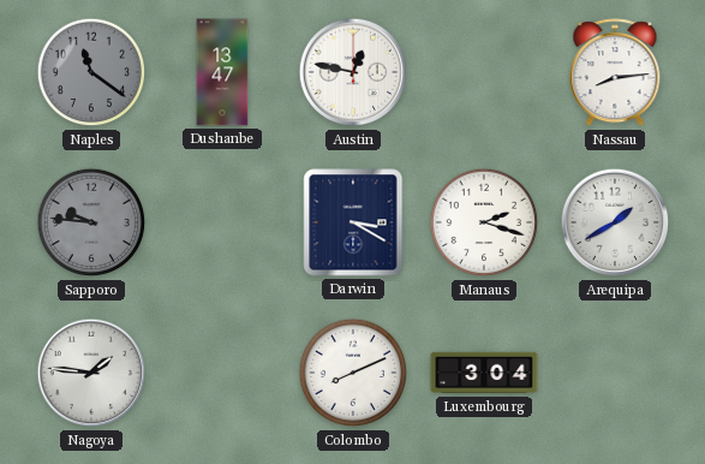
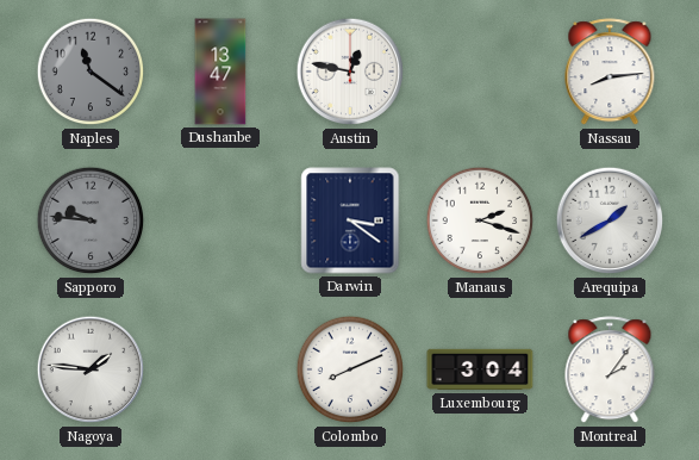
Darwin: 3:20 -> 3:21
Montreal: none -> 2:06
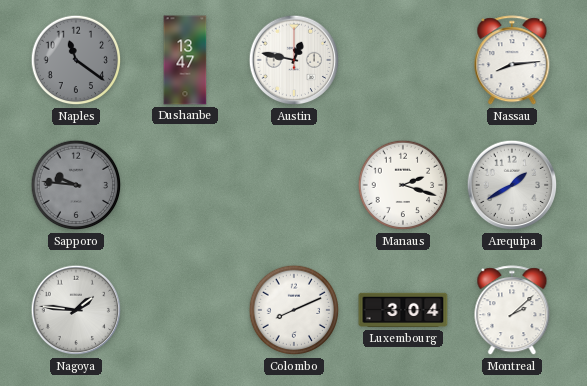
Darwin: 3:21 -> none
Montreal: 2:06 -> 2:08
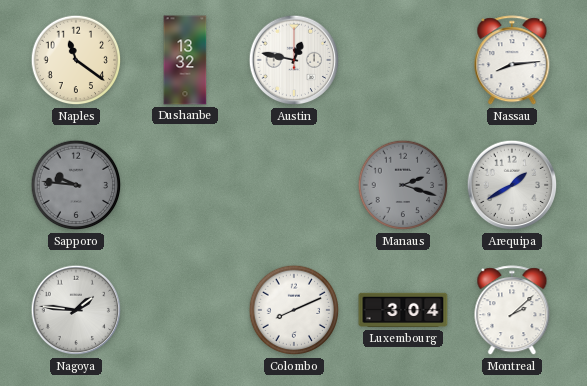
Naples dial: grey -> cream
Dushanbe: 13:47 -> 13:32
Manaus dial: white -> grey
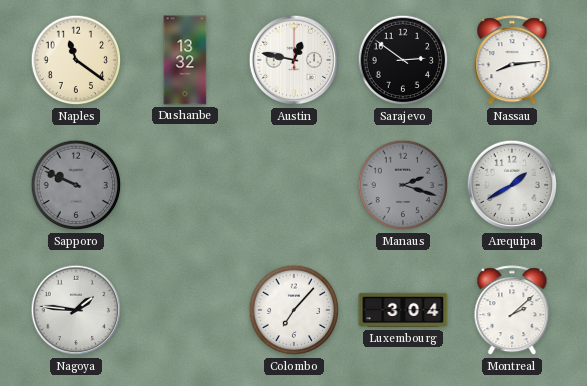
Sarajevo: none -> 2:51
Sapporo: 9:46 -> 9:49
Colombo: 8:11 -> 7:07
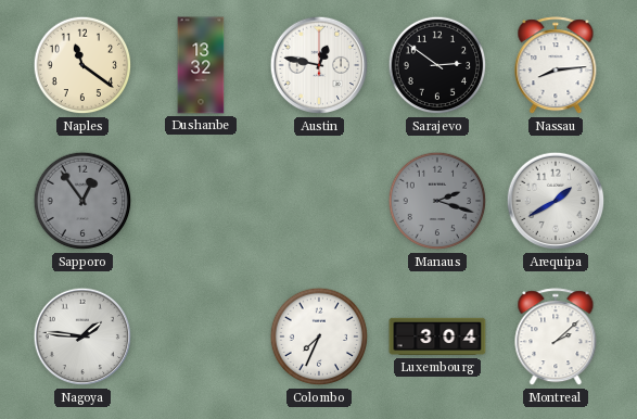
Sapporo: 9:49 -> 12:54
Colombo: 7:07 -> 7:34
